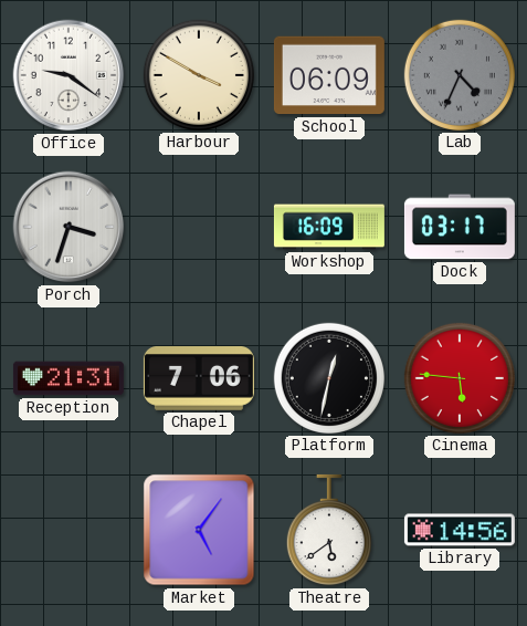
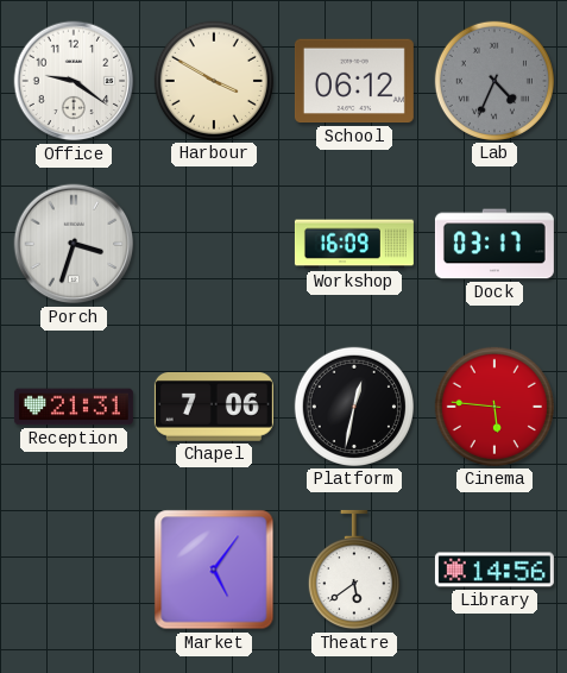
School: 06:09 -> 06:12
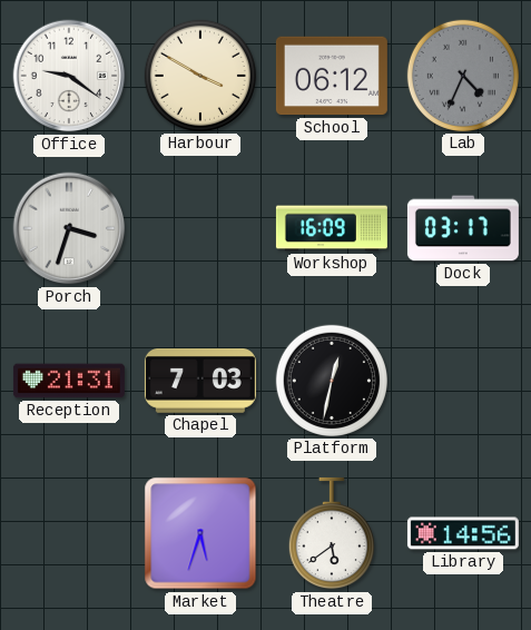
Chapel: 7:06 -> 7:03
Cinema: 5:46 -> none
Market: 5:06 -> 5:33
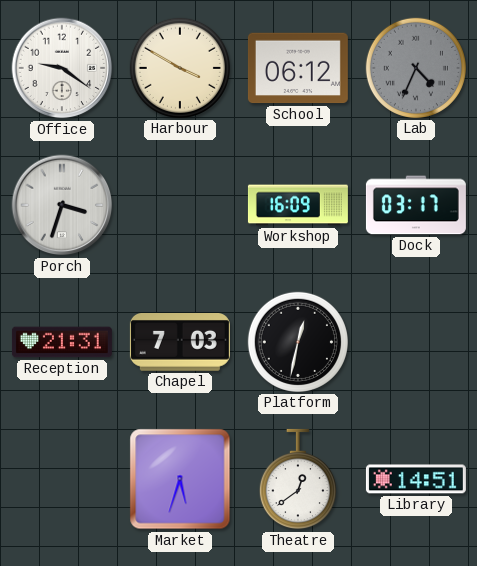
Theatre: 5:39 -> 12:39
Library: 14:56 -> 14:51
